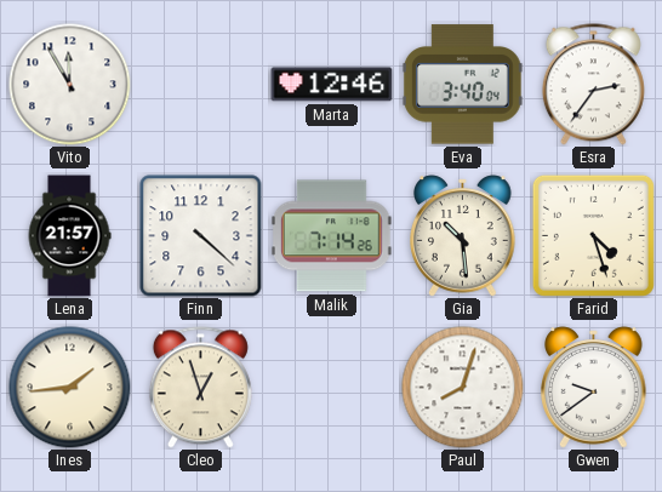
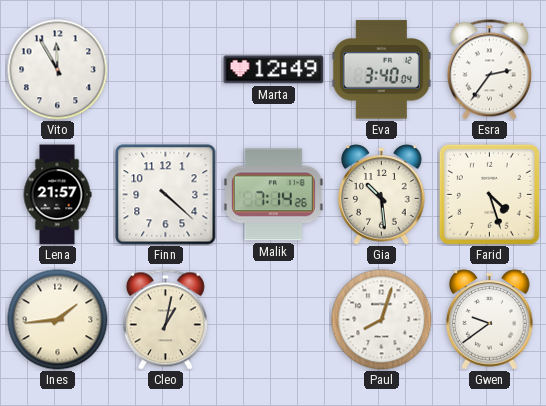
Marta: 12:46 -> 12:49
Cleo: 12:57 -> 1:02
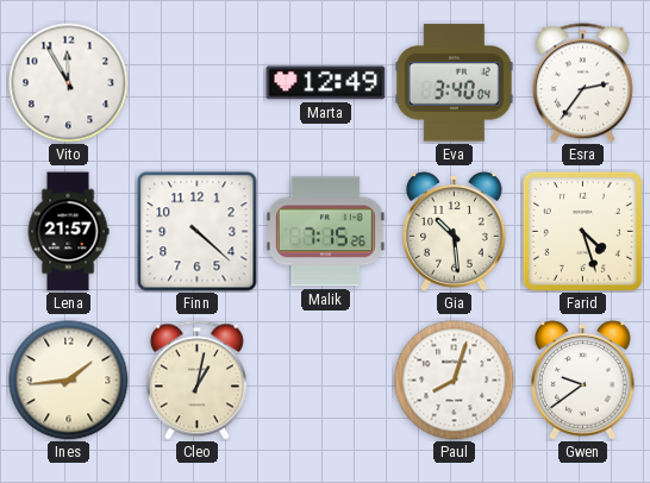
Malik: 7:14 -> 7:15
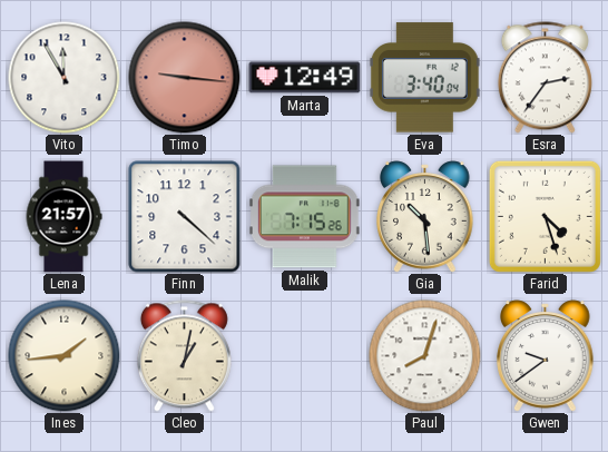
Timo: none -> 9:16
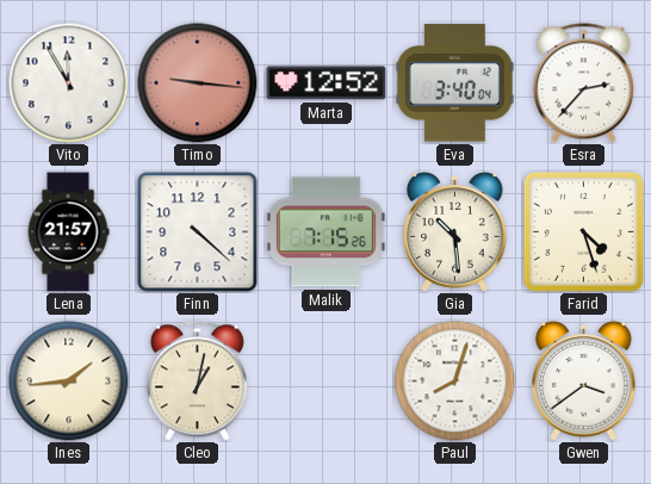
Marta: 12:49 -> 12:52
Esra: 2:36 -> 2:37
Gwen: 9:39 -> 3:39
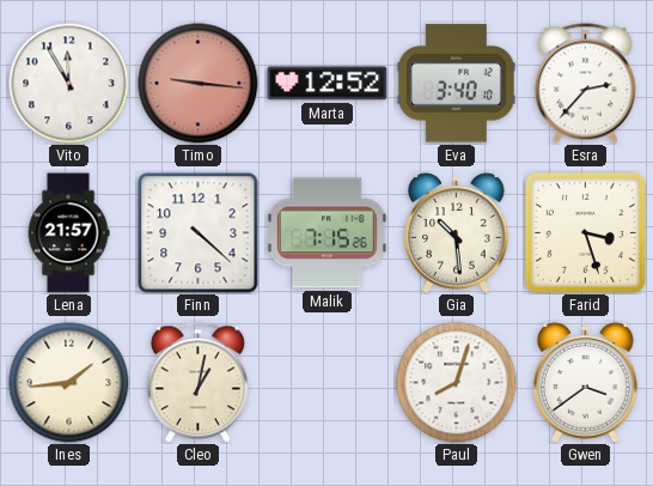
Eva: 3:40:04 -> 3:40:10
Farid: 4:27 -> 3:27
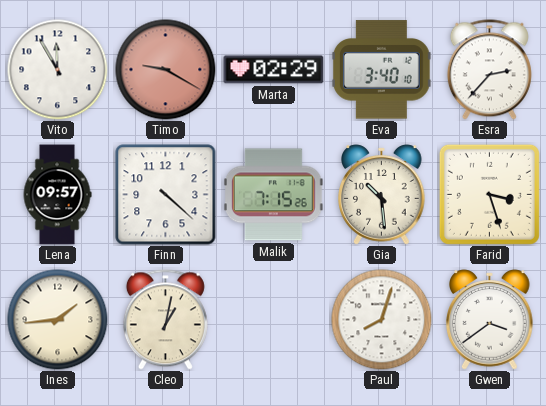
Timo: 9:16 -> 9:20
Marta: 12:52 -> 02:29
Lena: 21:57 -> 09:57
